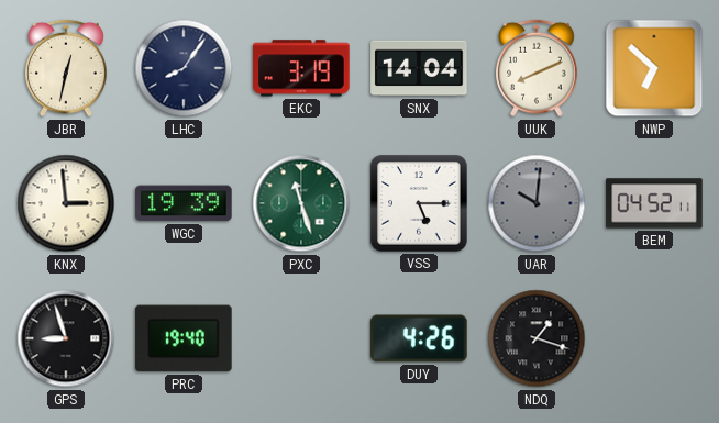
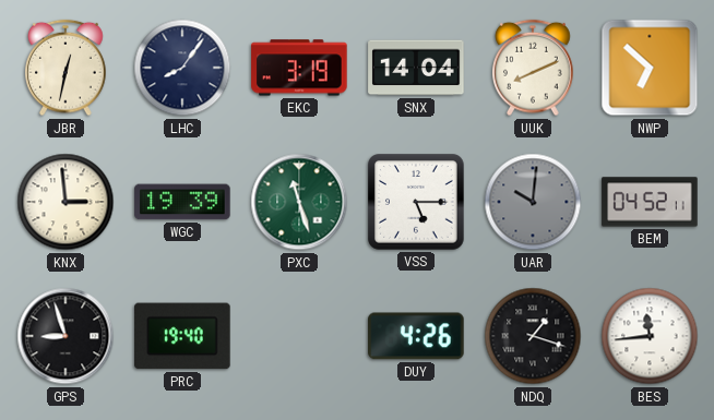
BES: none -> 11:44
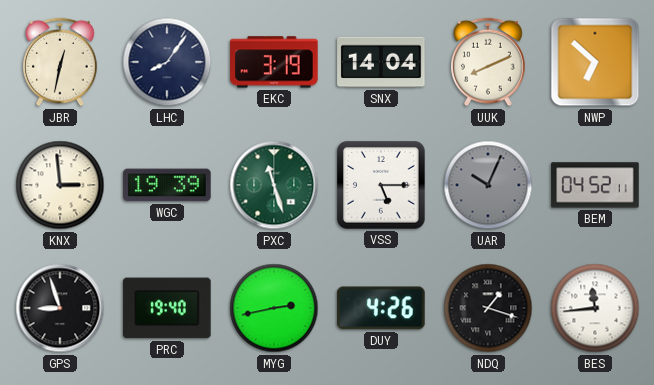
UAR: 10:01 -> 10:04
MYG: none -> 2:43
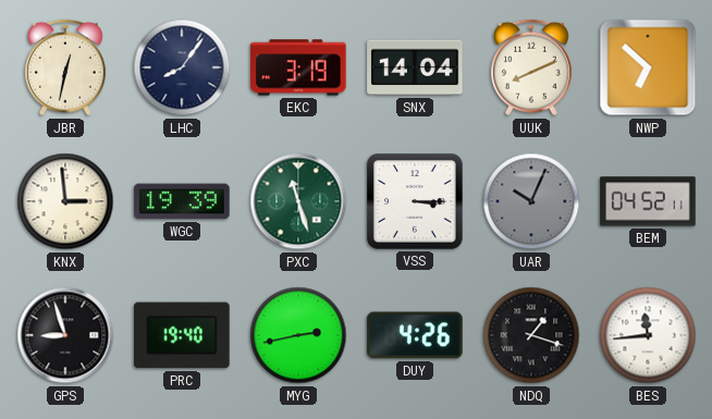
VSS: 5:15 -> 3:15
